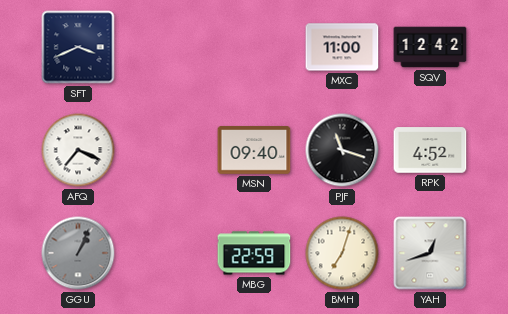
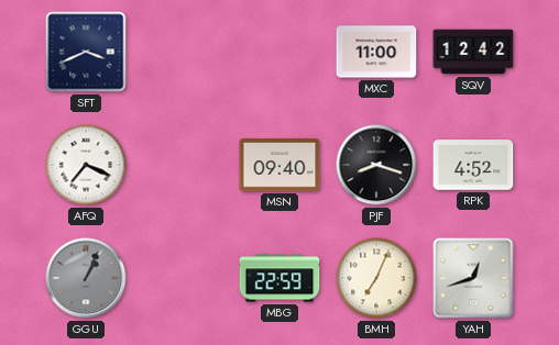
PJF: 11:18 -> 8:18
BMH: 7:03 -> 7:04
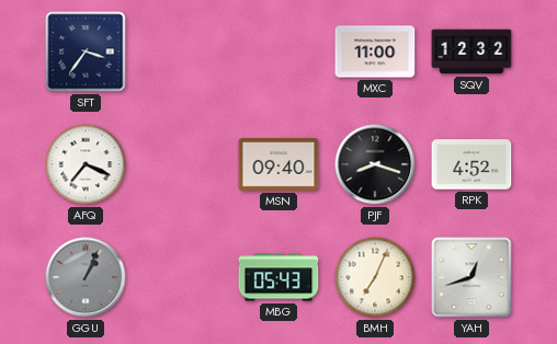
SFT: 3:41 -> 3:36
SQV: 12:42 -> 12:32
MBG: 22:59 -> 05:43
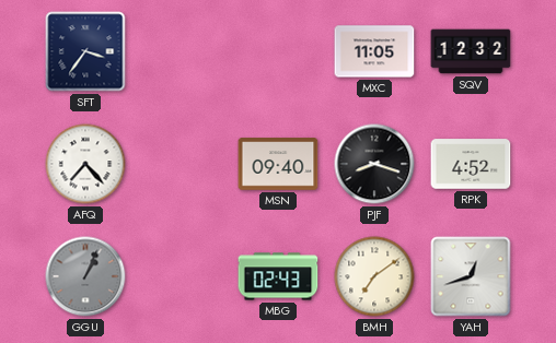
MXC: 11:00 -> 11:05
AFQ: 7:19 -> 7:23
MBG: 05:43 -> 02:43
BMH: 7:04 -> 7:09
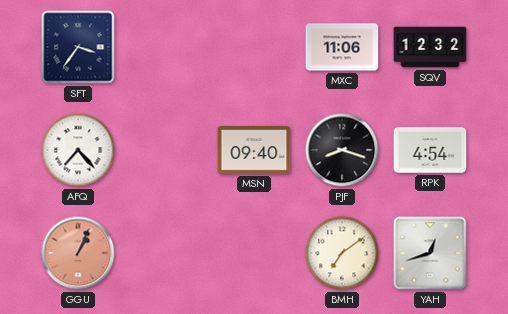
MXC: 11:05 -> 11:06
RPK: 4:52 -> 4:54
GGU dial: grey -> salmon
MBG: 02:43 -> none
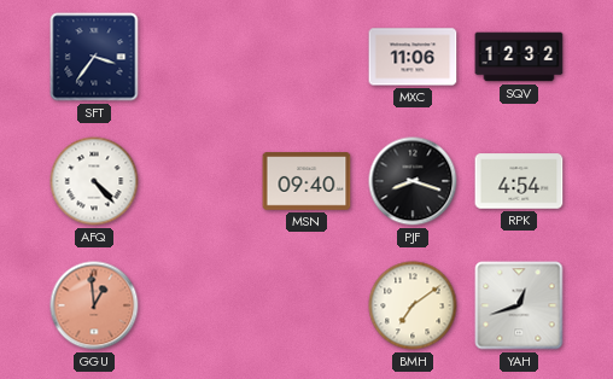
AFQ: 7:23 -> 4:23
GGU: 1:04 -> 12:59
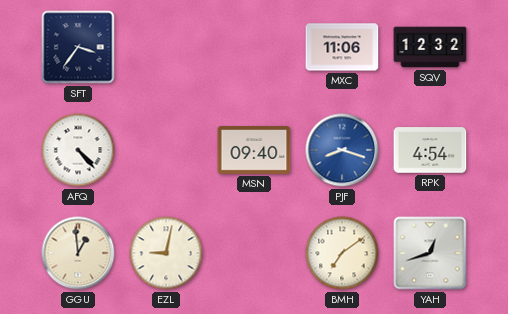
PJF dial: black -> blue
GGU dial: salmon -> cream
EZL: none -> 9:02
